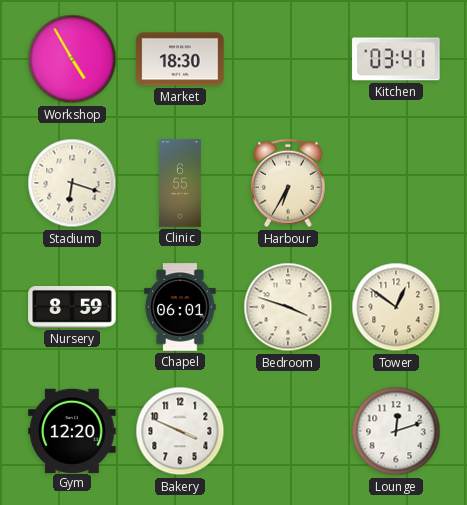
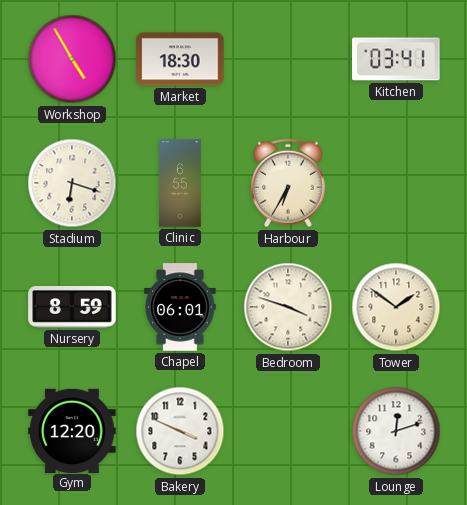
Tower: 12:51 -> 1:51
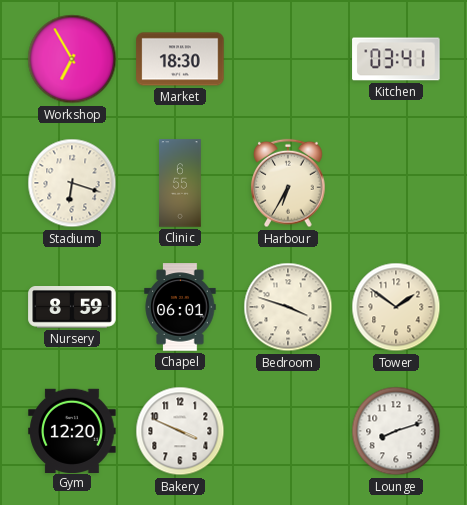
Workshop: 4:55 -> 6:55
Lounge: 12:12 -> 8:12
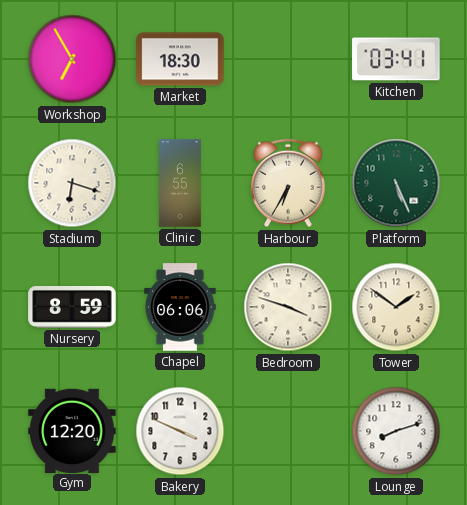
Platform: none -> 5:26
Chapel: 06:01 -> 06:06
